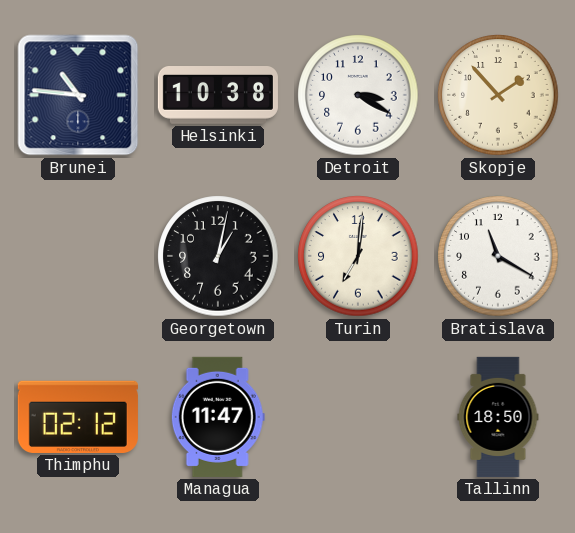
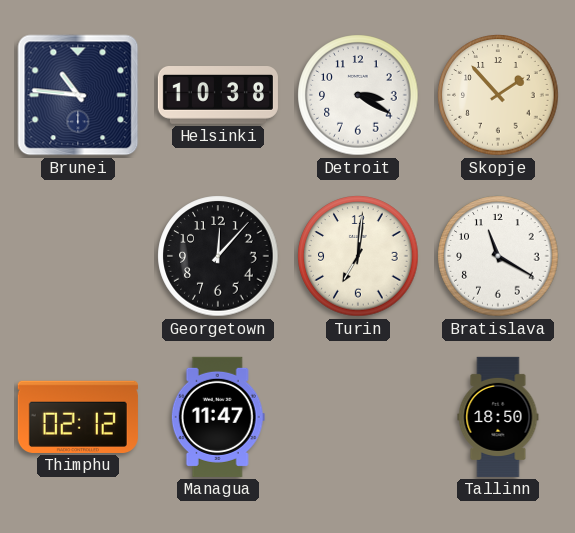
Georgetown: 1:02 -> 12:07
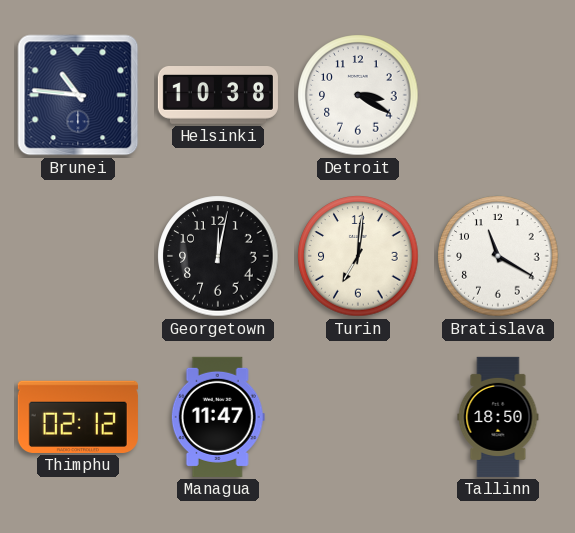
Skopje: 1:53 -> none
Georgetown: 12:07 -> 12:02
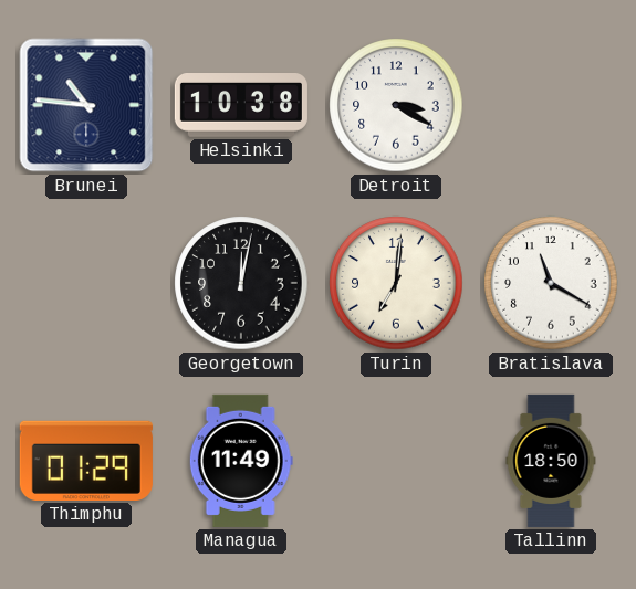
Thimphu: 02:12 -> 01:29
Managua: 11:47 -> 11:49
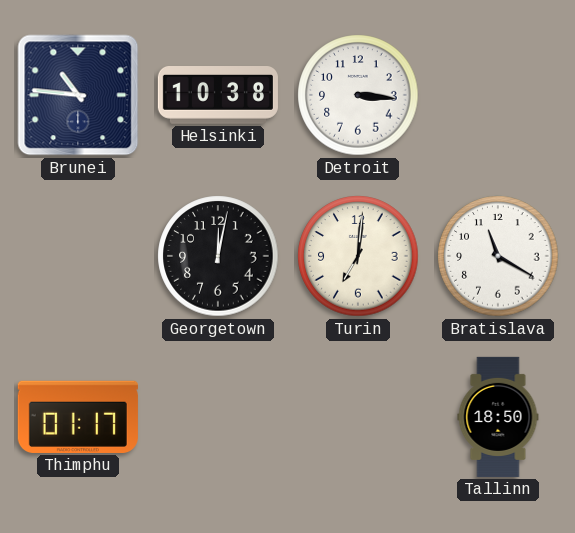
Detroit: 3:20 -> 3:16
Thimphu: 01:29 -> 01:17
Managua: 11:49 -> none
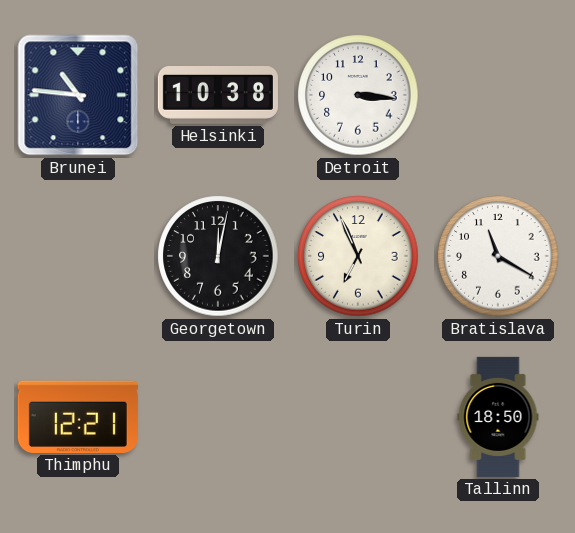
Turin: 7:01 -> 6:56
Thimphu: 01:17 -> 12:21
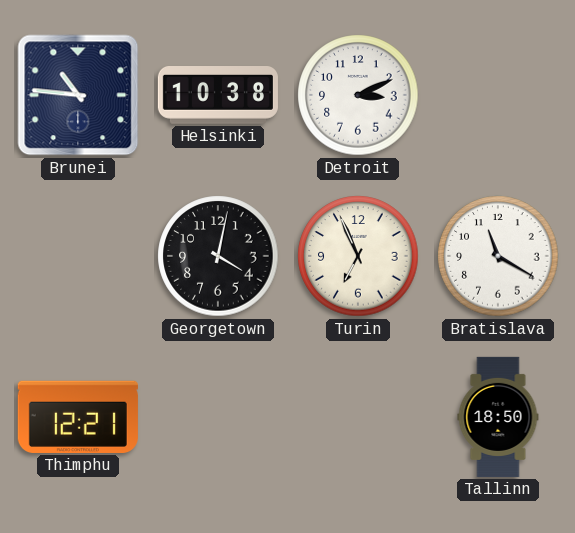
Detroit: 3:16 -> 3:11
Georgetown: 12:02 -> 4:02
